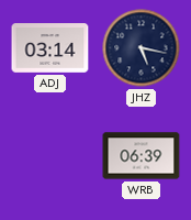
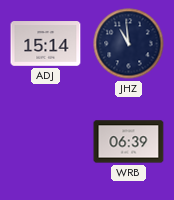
ADJ: 03:14 -> 15:14
JHZ: 5:17 -> 10:59
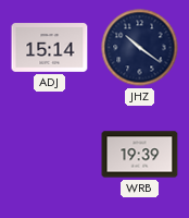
JHZ: 10:59 -> 10:21
WRB: 06:39 -> 19:39
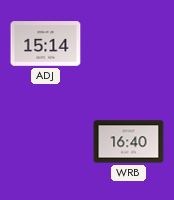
JHZ: 10:21 -> none
WRB: 19:39 -> 16:40
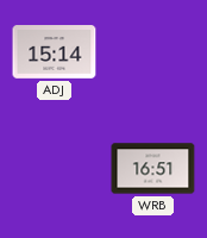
WRB: 16:40 -> 16:51
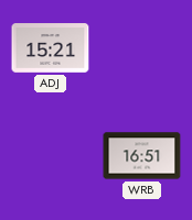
ADJ: 15:14 -> 15:21
